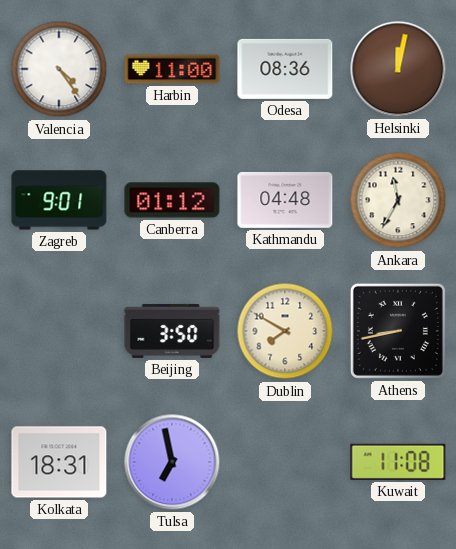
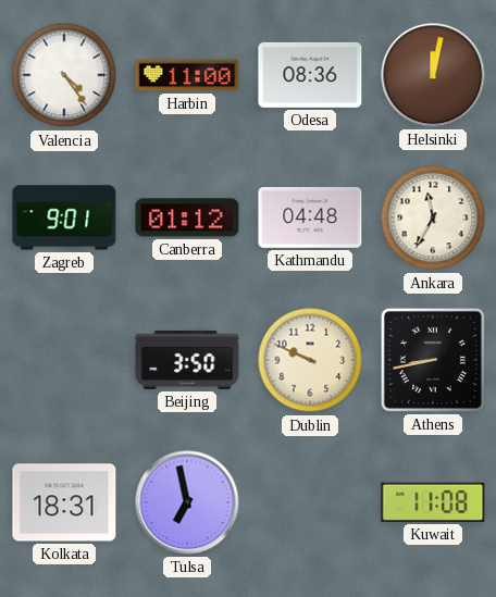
Dublin: 7:50 -> 9:49
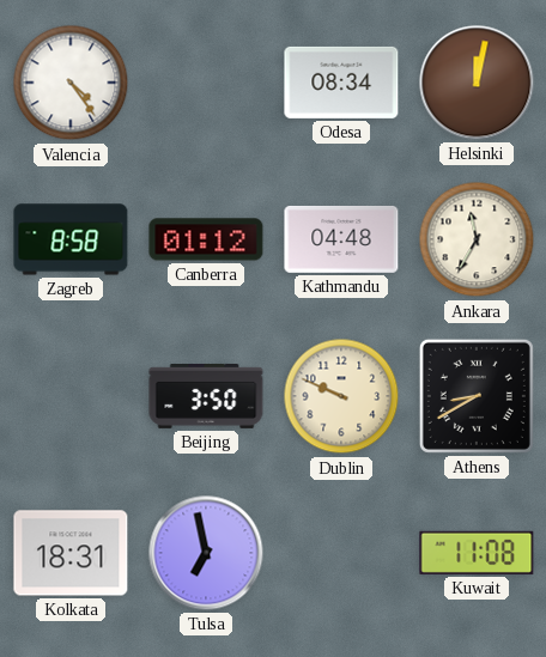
Harbin: 11:00 -> none
Odesa: 08:36 -> 08:34
Zagreb: 9:01 -> 8:58
Athens: 8:43 -> 8:40
